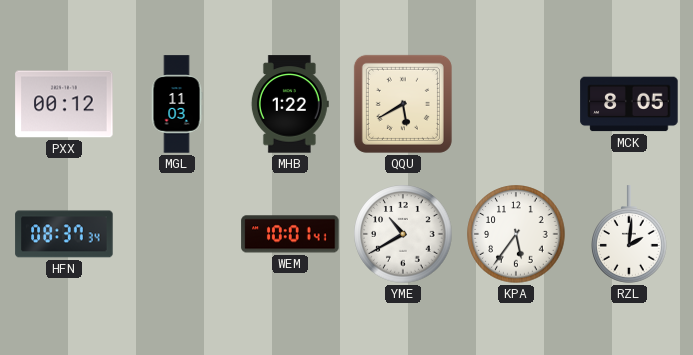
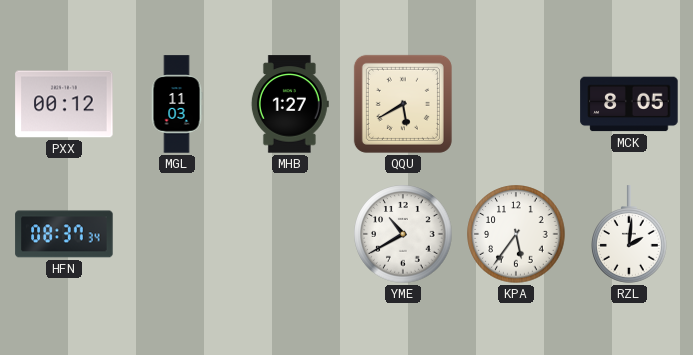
MHB: 1:22 -> 1:27
WEM: 10:01 -> none
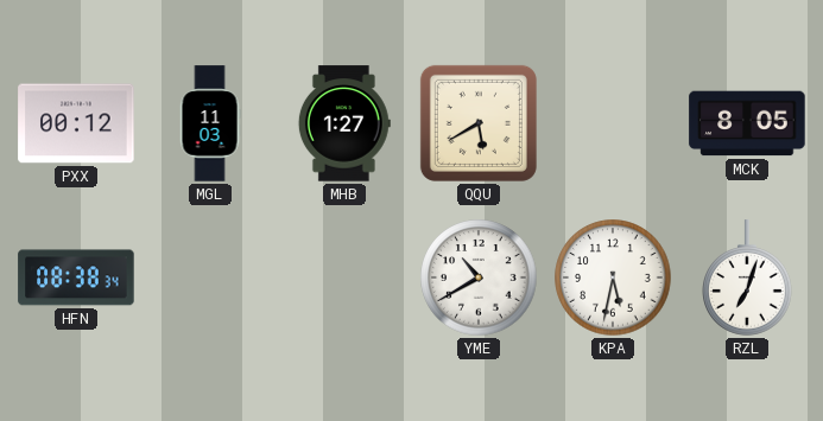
HFN: 08:37 -> 08:38
KPA: 5:36 -> 5:32
RZL: 2:01 -> 7:03
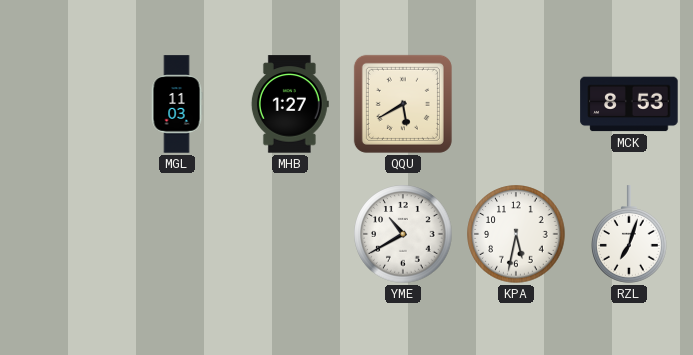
PXX: 00:12 -> none
MCK: 8:05 -> 8:53
HFN: 08:38 -> none
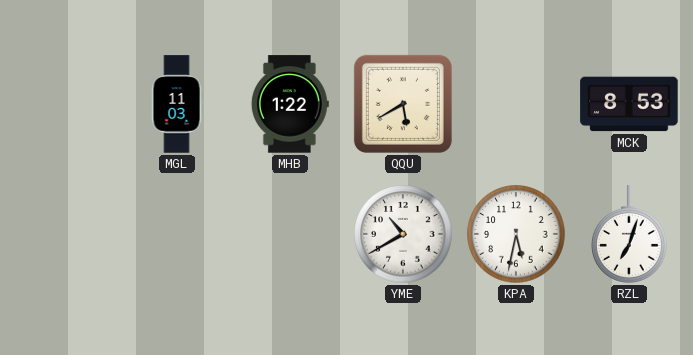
MHB: 1:27 -> 1:22
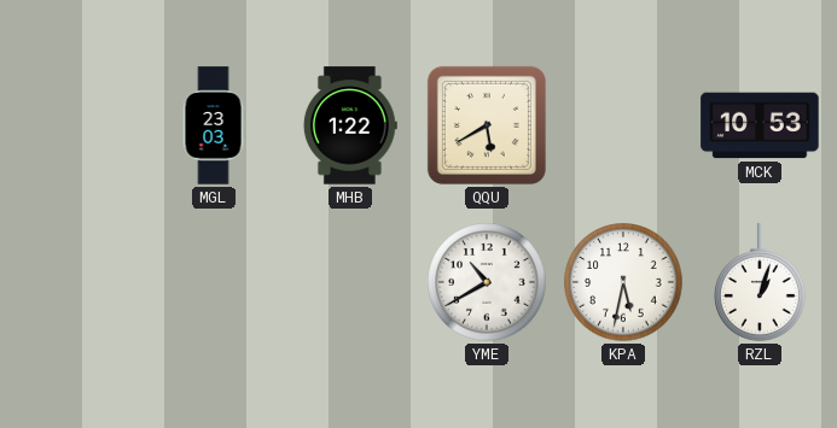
MGL: 11:03 -> 23:03
MCK: 8:53 -> 10:53
RZL: 7:03 -> 1:03
